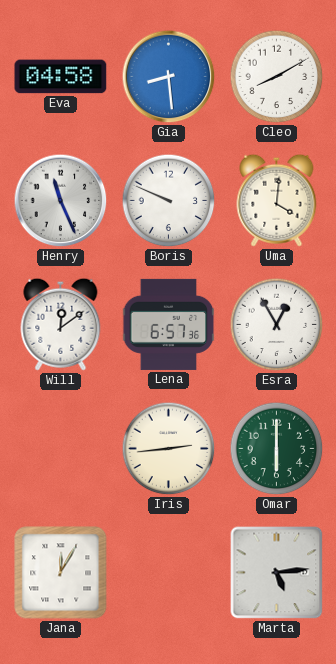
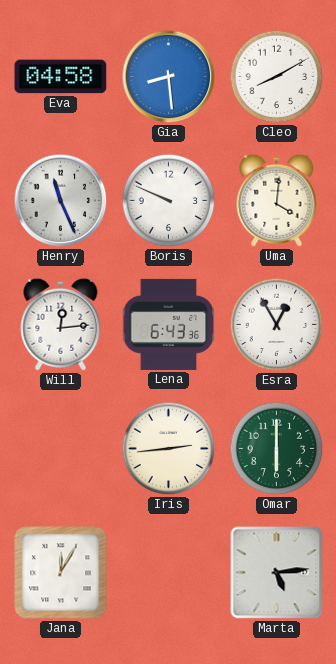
Will: 12:09 -> 12:14
Lena: 6:57 -> 6:43
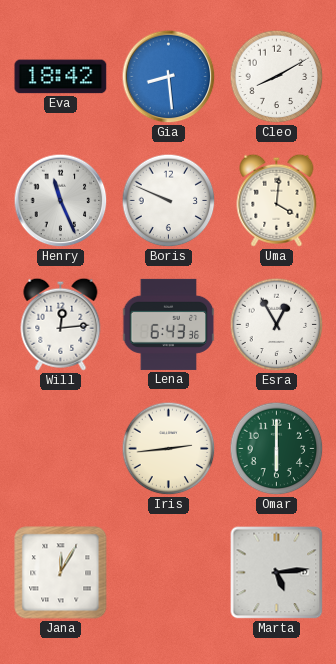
Eva: 04:58 -> 18:42
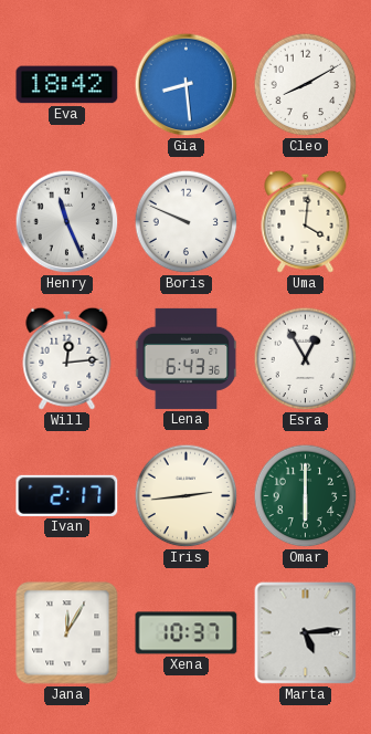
Ivan: none -> 2:17
Xena: none -> 10:37
